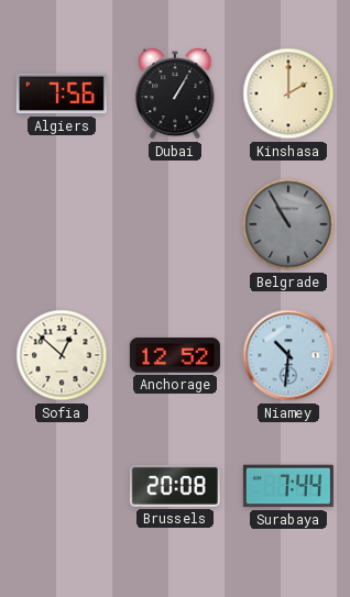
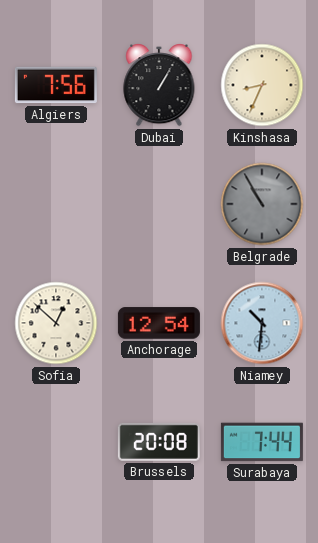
Kinshasa: 2:00 -> 8:34
Anchorage: 12:52 -> 12:54
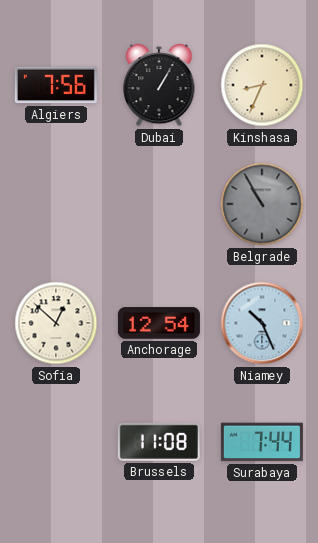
Niamey: 10:31 -> 10:26
Brussels: 20:08 -> 11:08
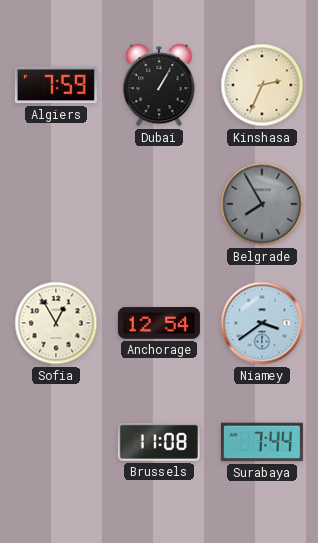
Algiers: 7:56 -> 7:59
Kinshasa: 8:34 -> 2:34
Belgrade: 10:55 -> 7:55
Sofia: 12:52 -> 12:55
Niamey: 10:26 -> 3:39
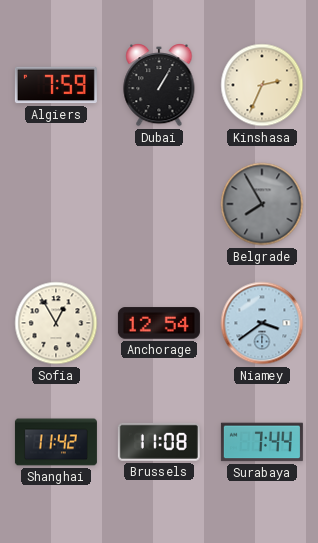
Shanghai: none -> 11:42
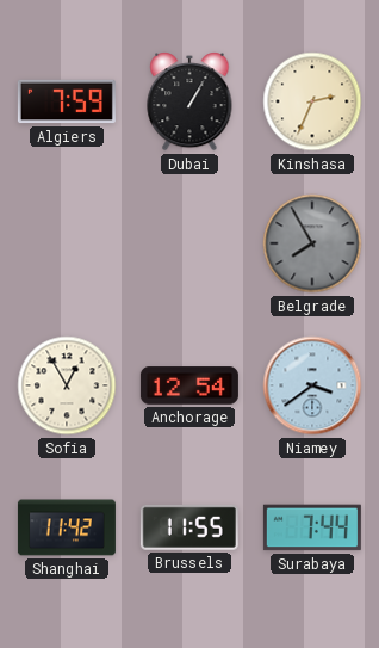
Brussels: 11:08 -> 11:55
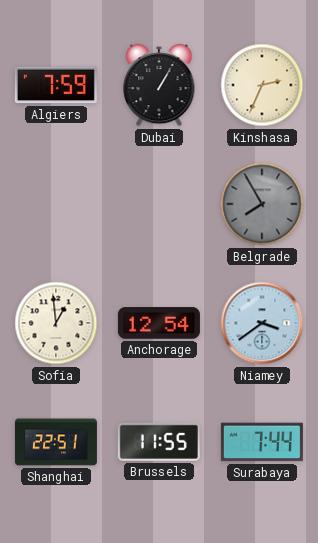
Sofia: 12:55 -> 12:59
Shanghai: 11:42 -> 22:51
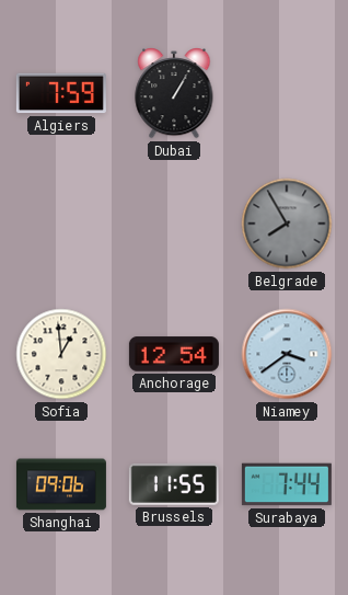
Kinshasa: 2:34 -> none
Shanghai: 22:51 -> 09:06
